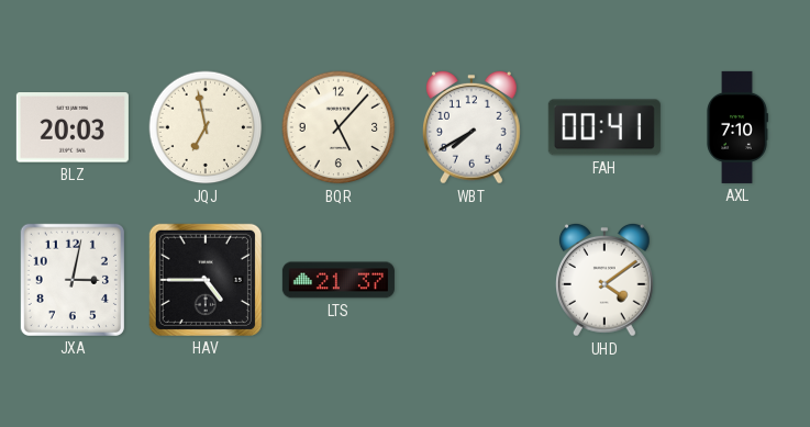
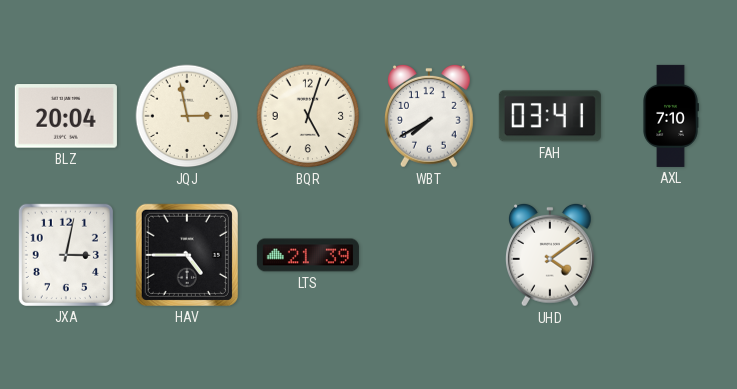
BLZ: 20:03 -> 20:04
JQJ: 6:58 -> 2:58
BQR: 5:07 -> 5:03
FAH: 00:41 -> 03:41
LTS: 21:37 -> 21:39
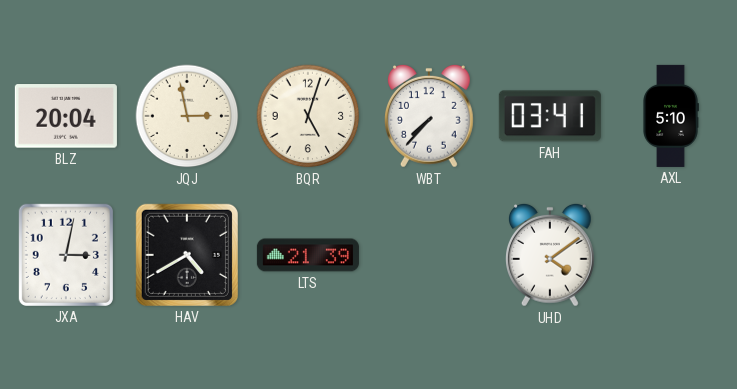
WBT: 7:40 -> 7:37
AXL: 7:10 -> 5:10
HAV: 4:45 -> 4:40
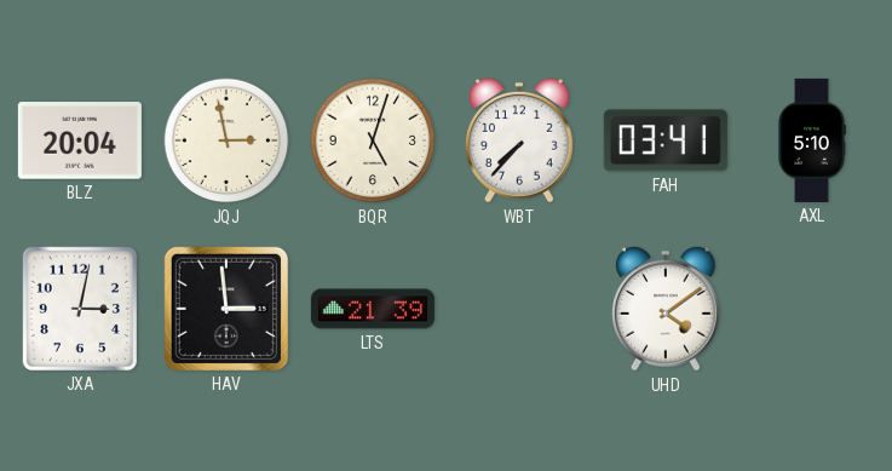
HAV: 4:40 -> 2:59
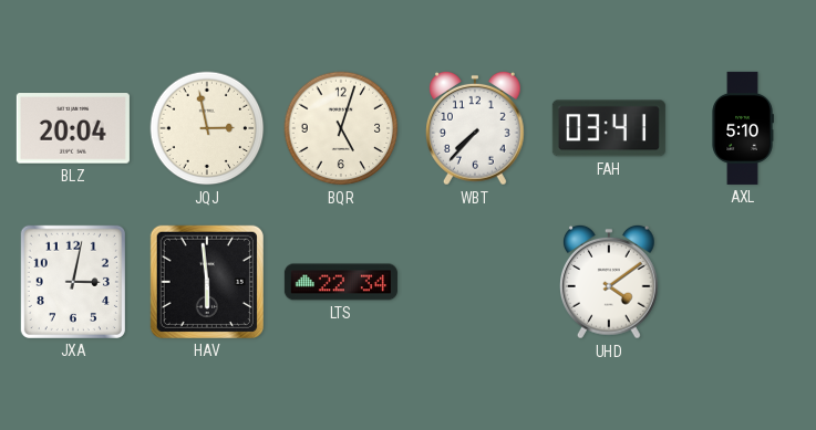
HAV: 2:59 -> 5:59
LTS: 21:39 -> 22:34
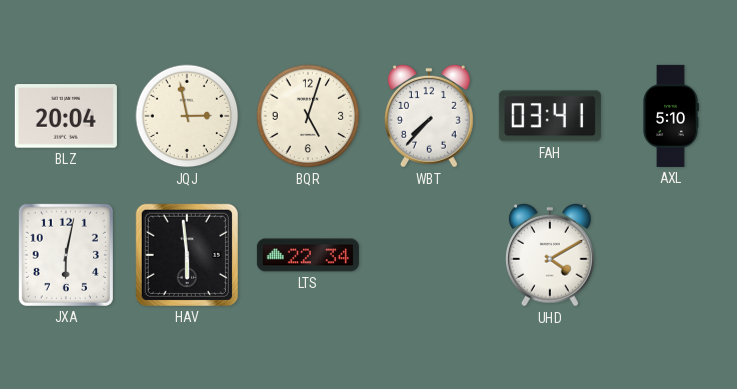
JXA: 3:02 -> 6:02
UHD: 4:09 -> 4:10
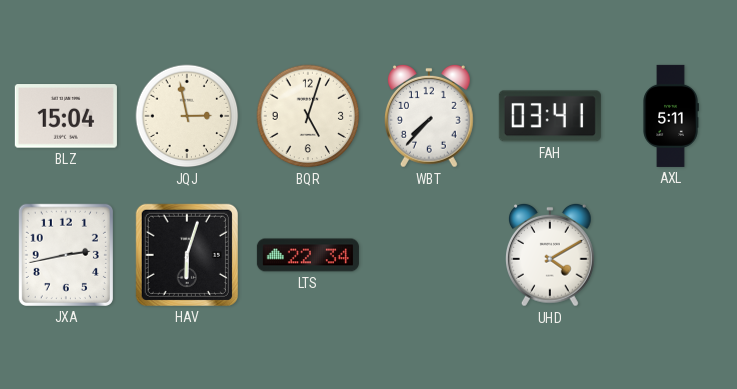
BLZ: 20:04 -> 15:04
AXL: 5:10 -> 5:11
JXA: 6:02 -> 2:43
HAV: 5:59 -> 6:03
